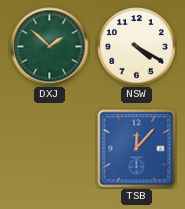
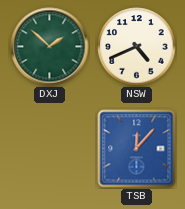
NSW: 4:20 -> 4:41
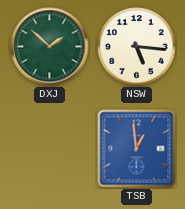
NSW: 4:41 -> 5:16
TSB: 12:07 -> 12:59
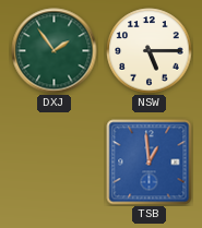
DXJ: 1:52 -> 1:54
NSW: 5:16 -> 5:15
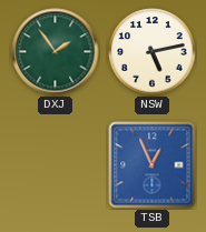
NSW: 5:15 -> 5:13
TSB: 12:59 -> 12:56
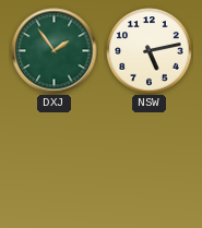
TSB: 12:56 -> none
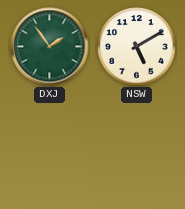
NSW: 5:13 -> 5:10
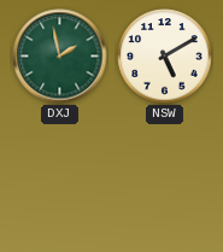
DXJ: 1:54 -> 1:58
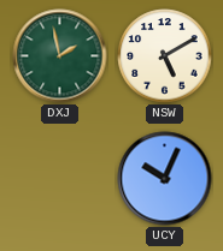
UCY: none -> 10:04
